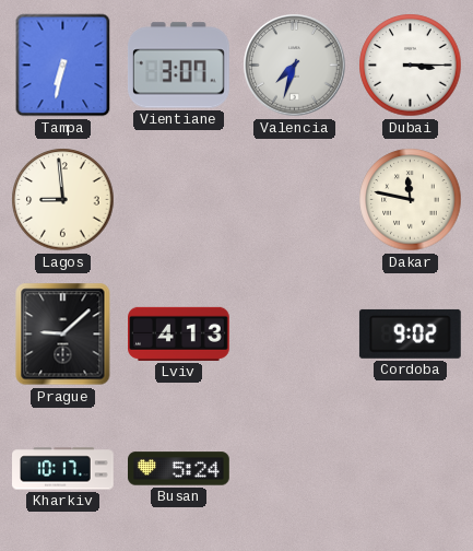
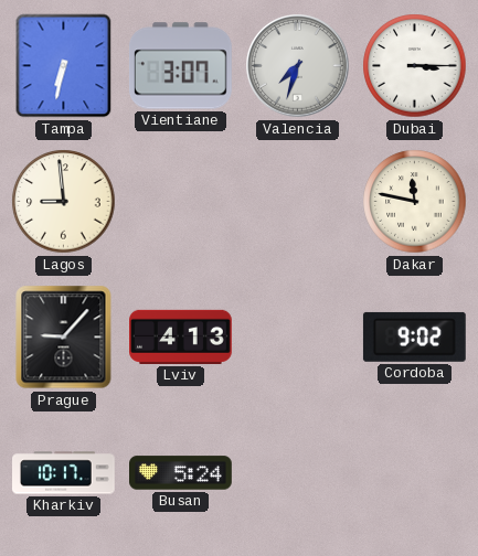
Prague: 9:08 -> 9:07
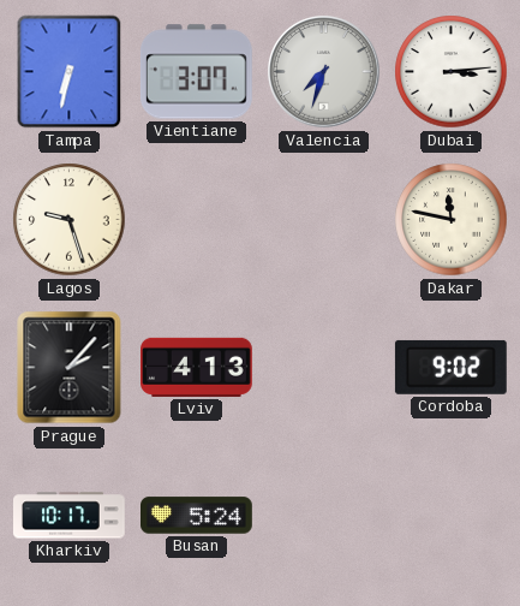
Dubai: 3:15 -> 3:14
Lagos: 8:59 -> 9:27
Prague: 9:07 -> 2:07
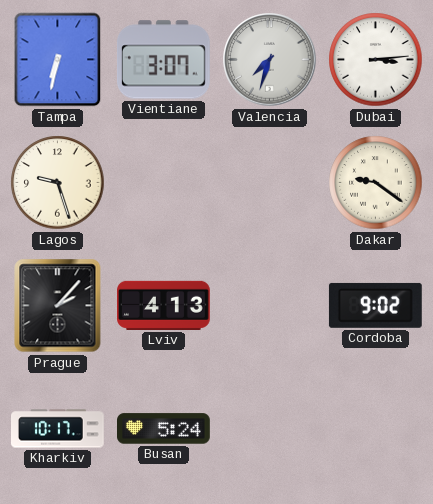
Dakar: 11:47 -> 9:21
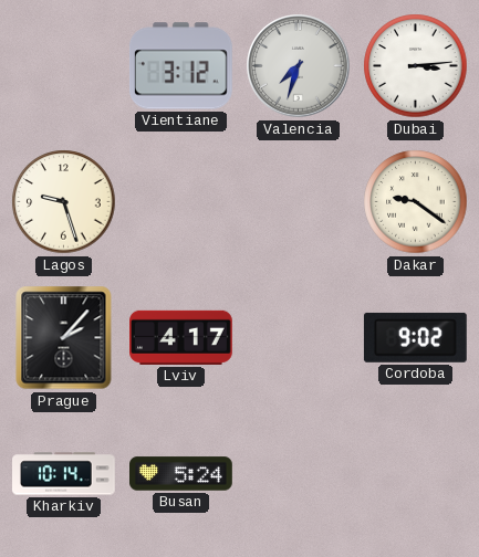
Tampa: 6:32 -> none
Vientiane: 3:07 -> 3:12
Lviv: 4:13 -> 4:17
Kharkiv: 10:17 -> 10:14
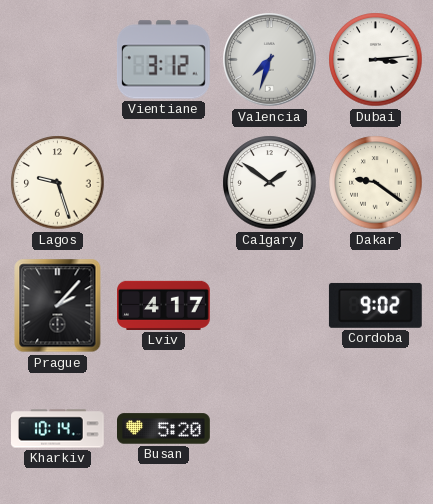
Calgary: none -> 1:51
Busan: 5:24 -> 5:20
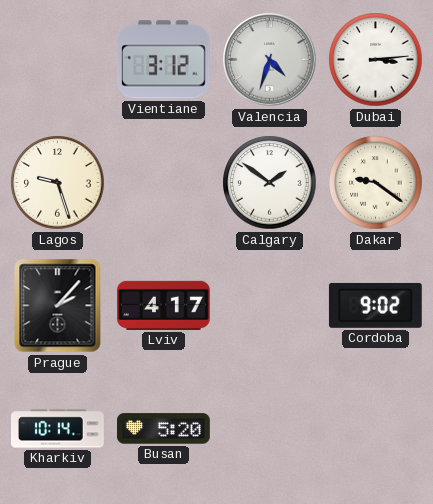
Valencia: 7:33 -> 4:33
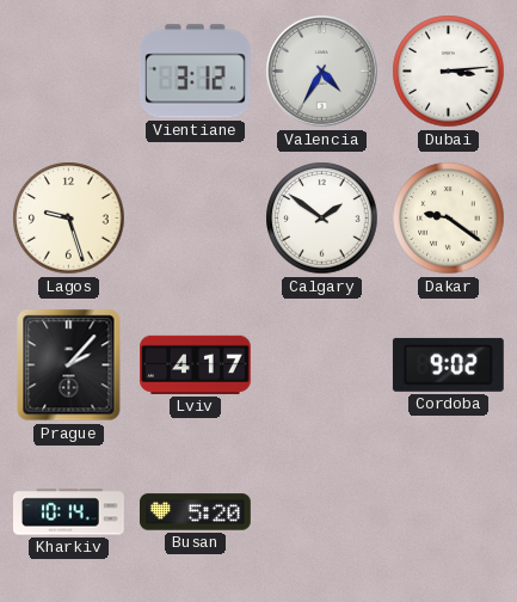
Valencia: 4:33 -> 4:35
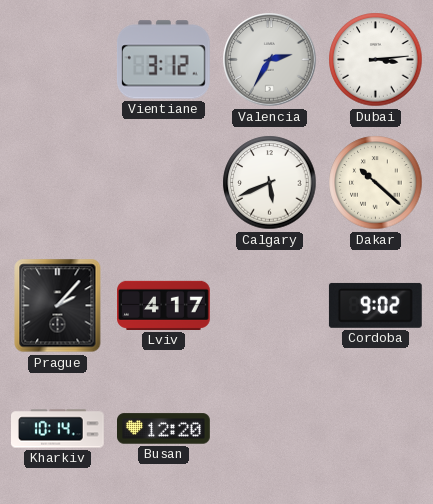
Valencia: 4:35 -> 2:35
Lagos: 9:27 -> none
Calgary: 1:51 -> 5:41
Dakar: 9:21 -> 10:22
Busan: 5:20 -> 12:20
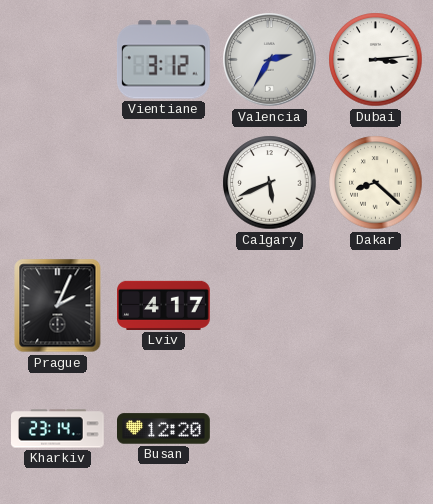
Dakar: 10:22 -> 8:22
Prague: 2:07 -> 2:04
Cordoba: 9:02 -> none
Kharkiv: 10:14 -> 23:14
